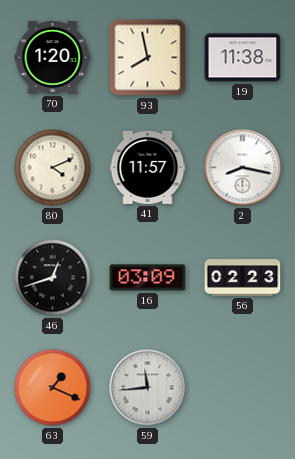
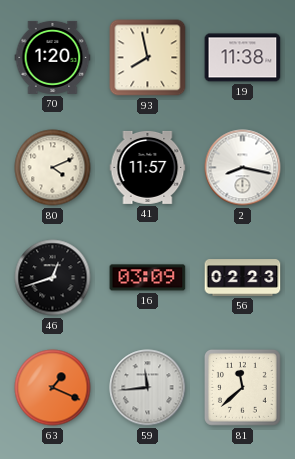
81: none -> 11:38
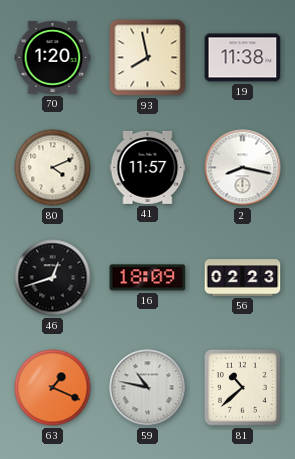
16: 03:09 -> 18:09
59: 11:44 -> 10:47
81: 11:38 -> 10:38
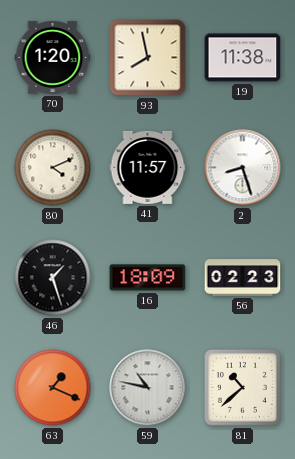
2: 8:17 -> 8:27
46: 12:42 -> 1:27
